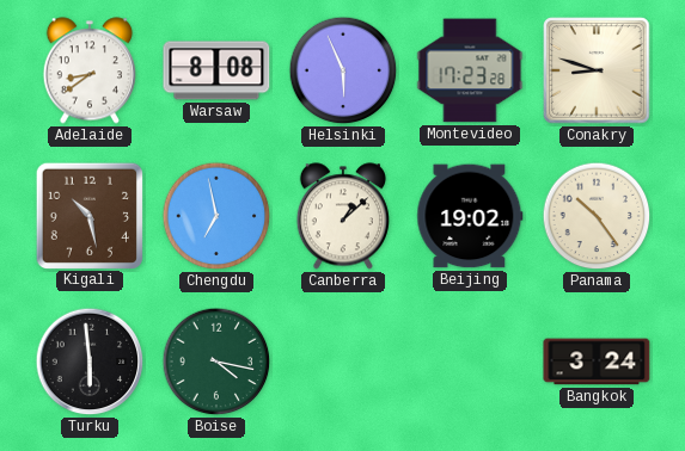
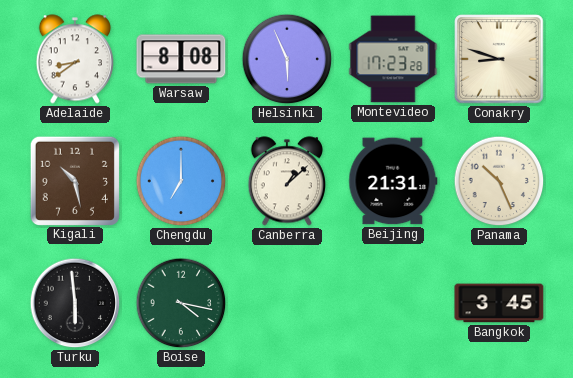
Chengdu: 6:58 -> 7:00
Beijing: 19:02 -> 21:31
Panama: 10:24 -> 10:26
Bangkok: 3:24 -> 3:45
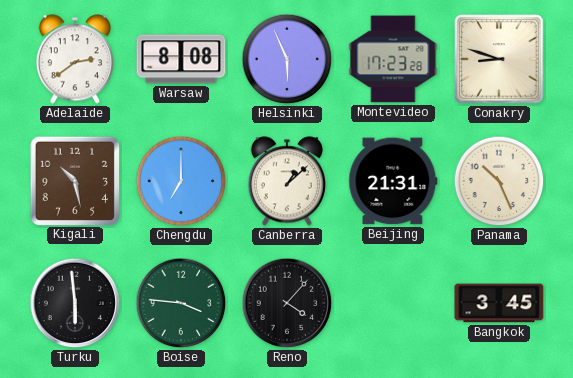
Adelaide: 8:39 -> 2:39
Boise: 4:17 -> 3:46
Reno: none -> 4:07
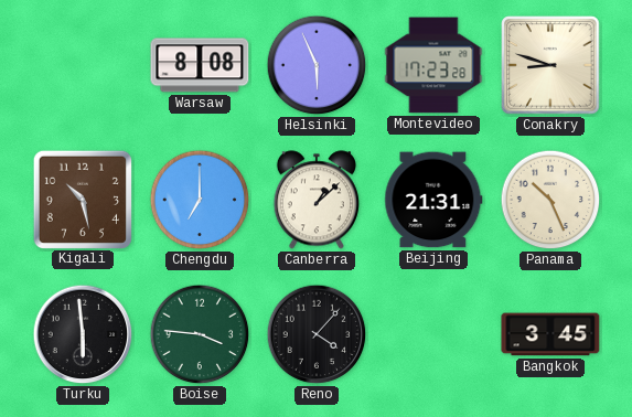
Adelaide: 2:39 -> none
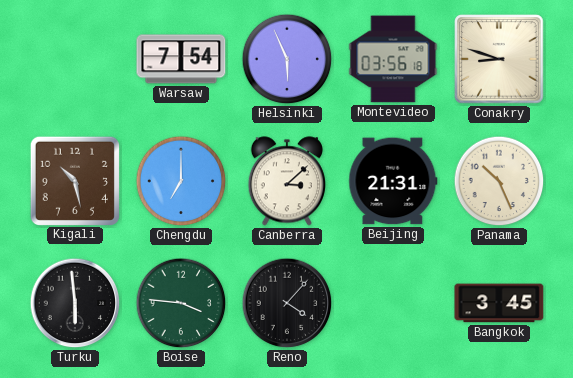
Warsaw: 8:08 -> 7:54
Montevideo: 17:23 -> 03:56
Canberra: 1:08 -> 3:08
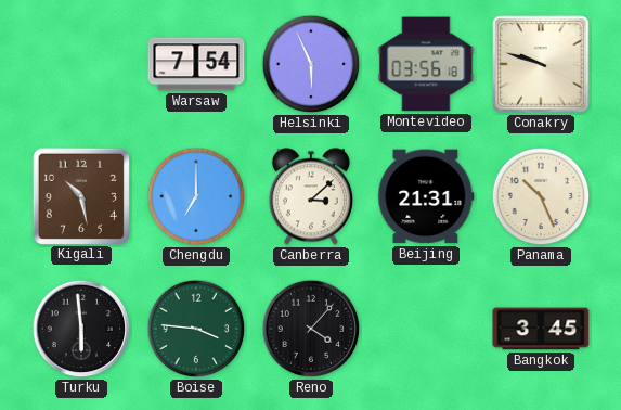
Conakry: 8:48 -> 9:48
